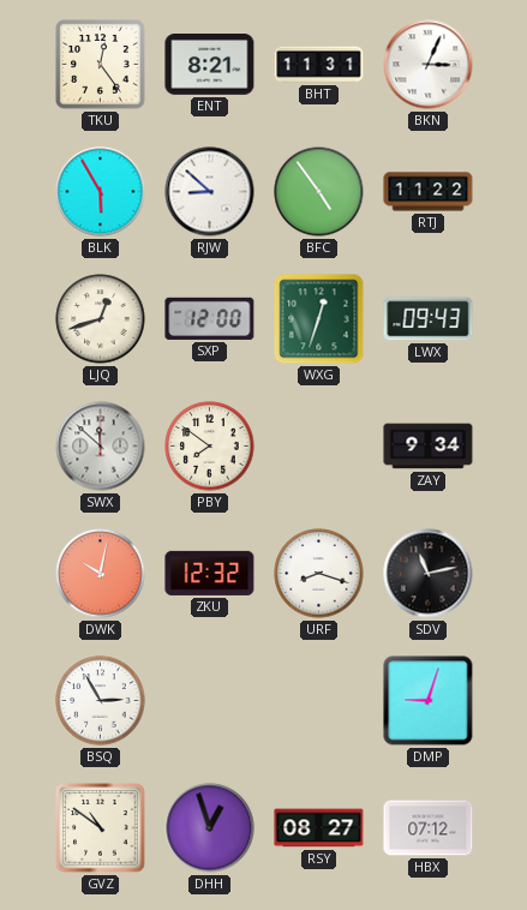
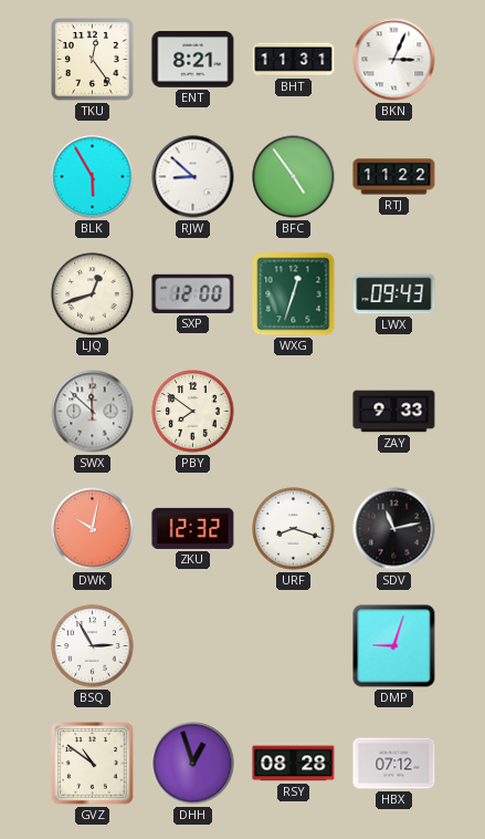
ZAY: 9:34 -> 9:33
RSY: 08:27 -> 08:28
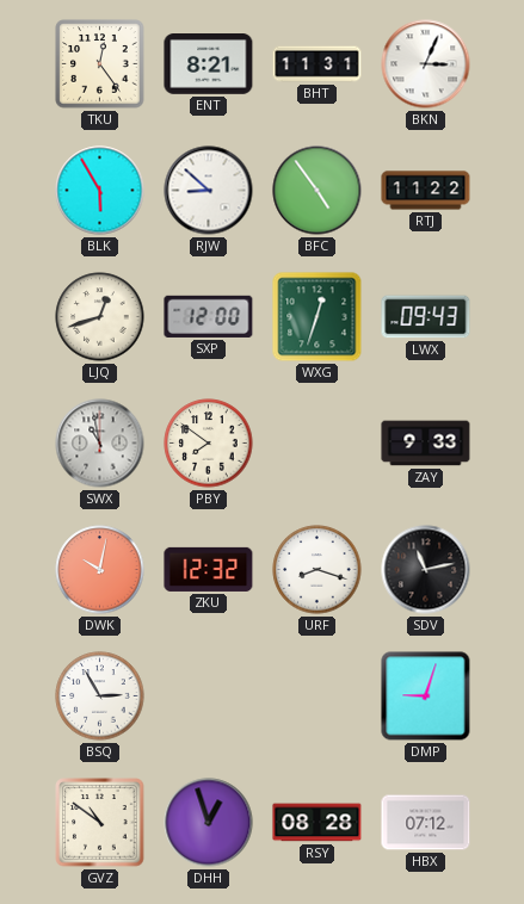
SWX: 11:52 -> 10:58
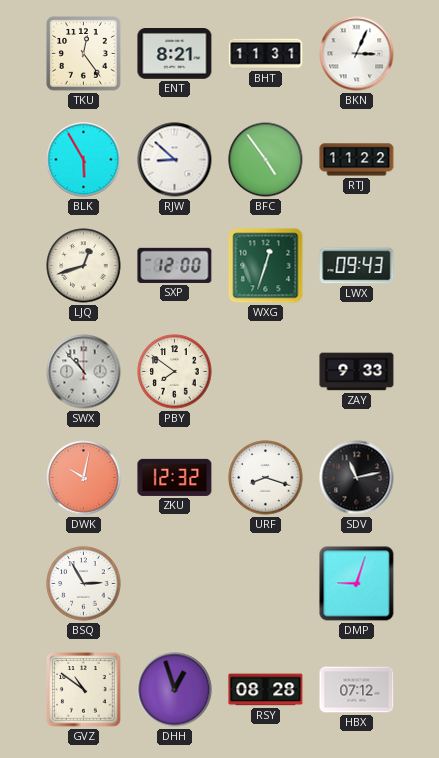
SWX: 10:58 -> 10:53
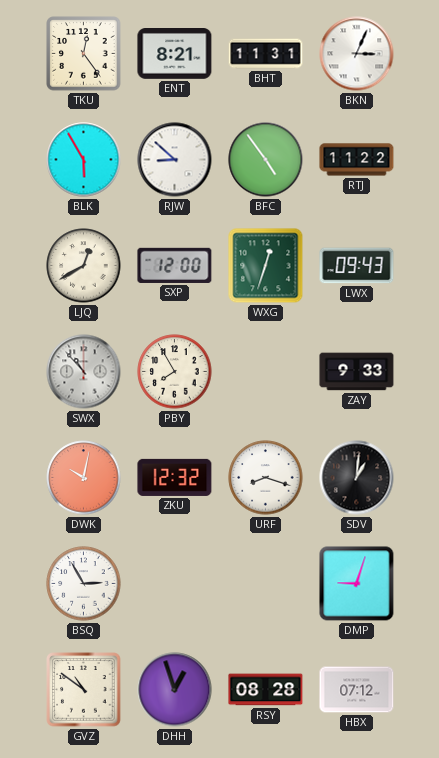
LJQ: 12:42 -> 12:40
PBY: 7:51 -> 7:55
SDV: 11:13 -> 1:01
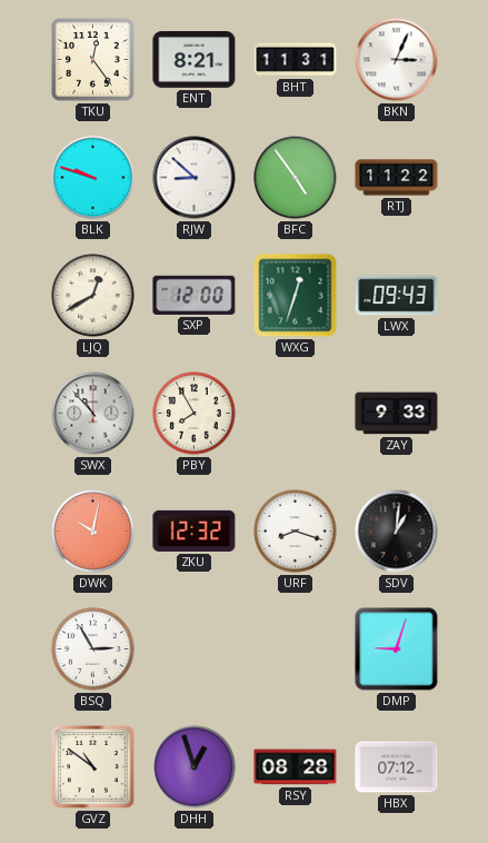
BLK: 5:55 -> 9:48
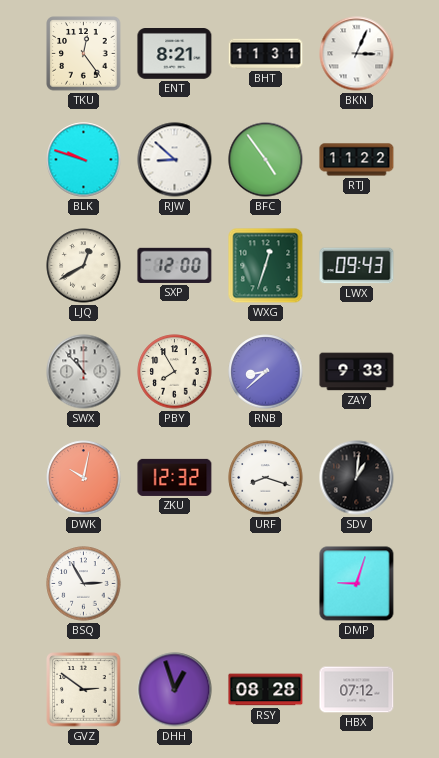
RNB: none -> 8:38
GVZ: 10:51 -> 2:51
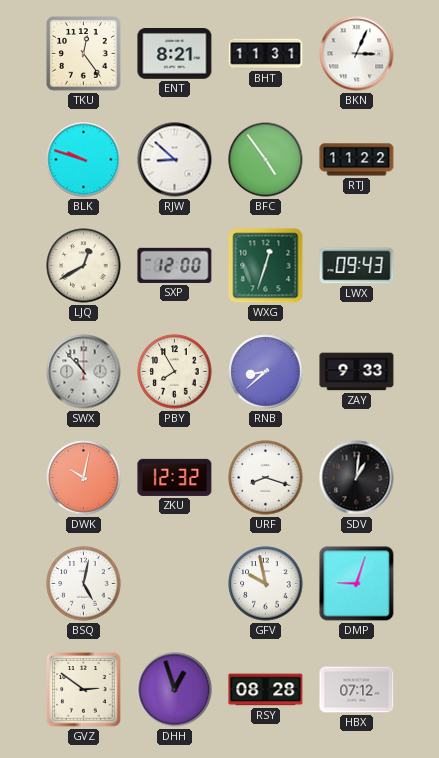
BSQ: 2:55 -> 5:02
GFV: none -> 9:58
